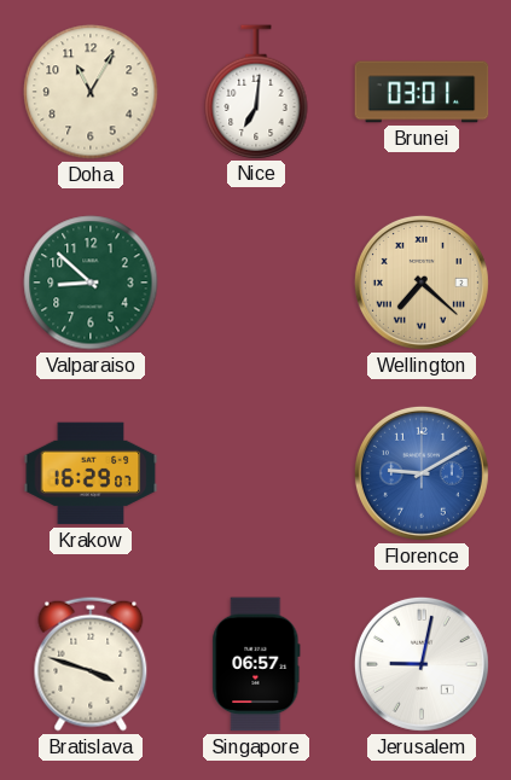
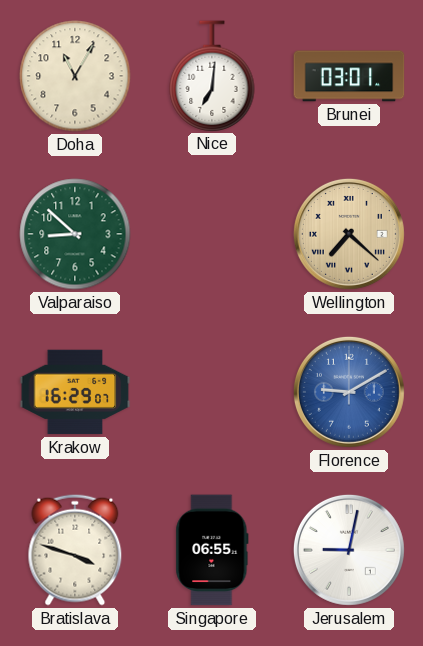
Singapore: 06:57 -> 06:55
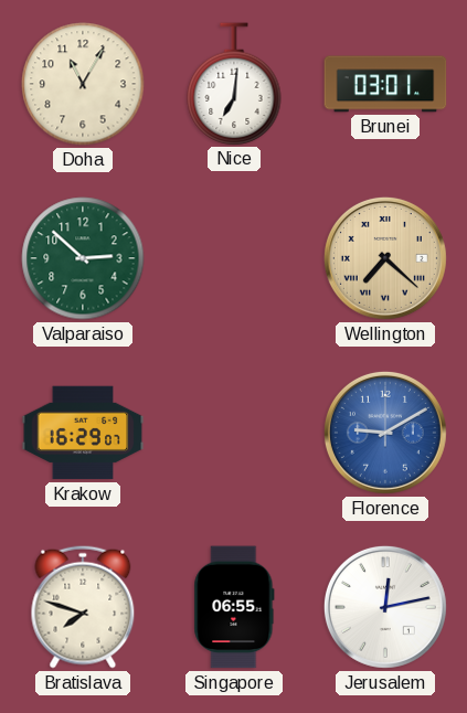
Valparaiso: 8:52 -> 2:52
Bratislava: 3:48 -> 7:48
Jerusalem: 9:02 -> 12:13
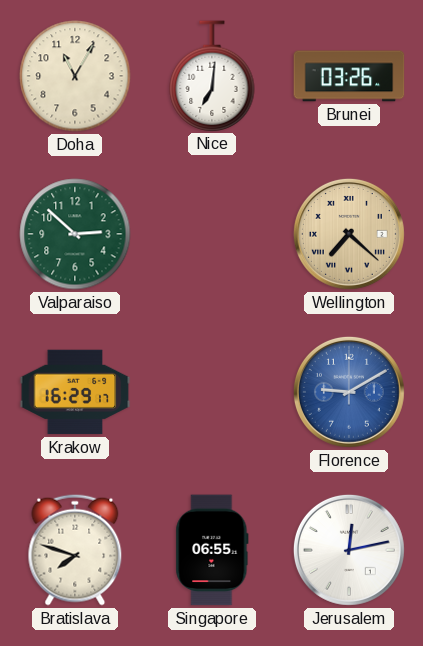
Brunei: 03:01 -> 03:26
Krakow: 16:29:07 -> 16:29:17
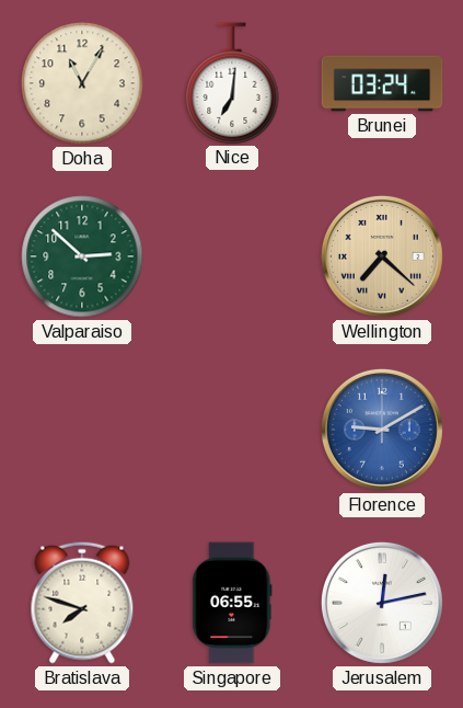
Brunei: 03:26 -> 03:24
Krakow: 16:29 -> none
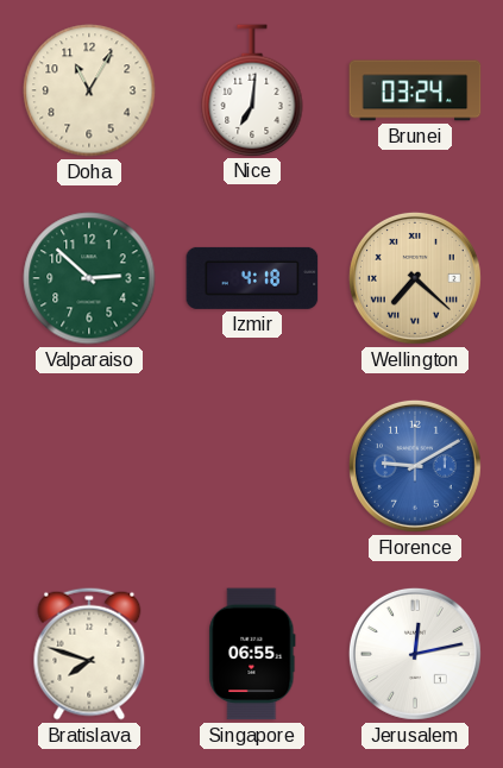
Izmir: none -> 4:18
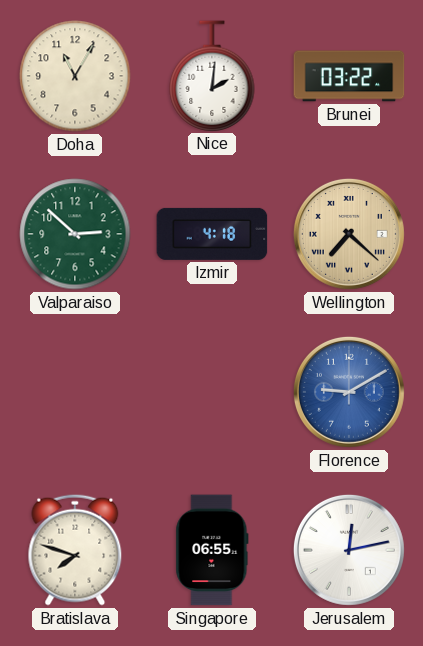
Nice: 7:01 -> 2:01
Brunei: 03:24 -> 03:22
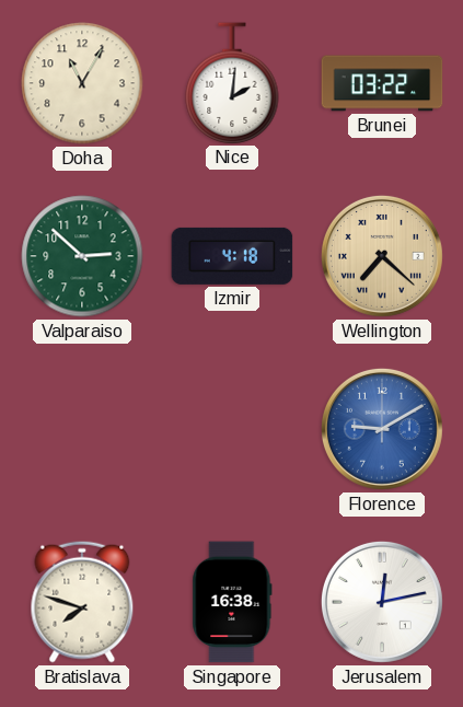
Singapore: 06:55 -> 16:38
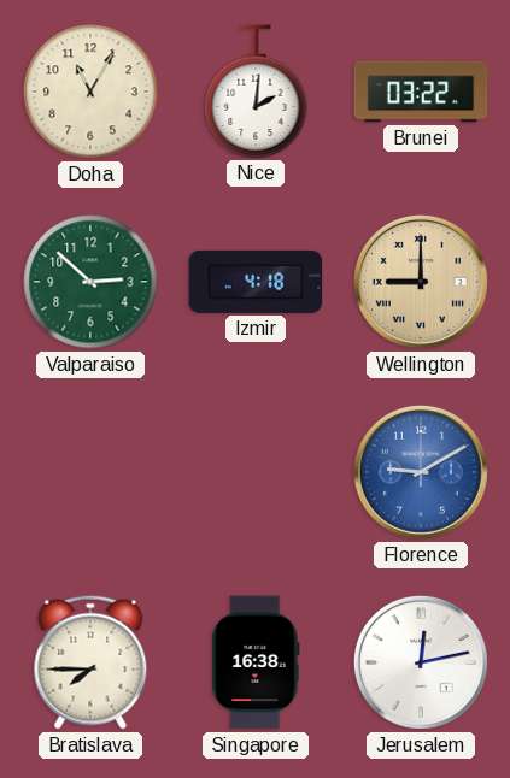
Wellington: 7:22 -> 9:00
Bratislava: 7:48 -> 7:45
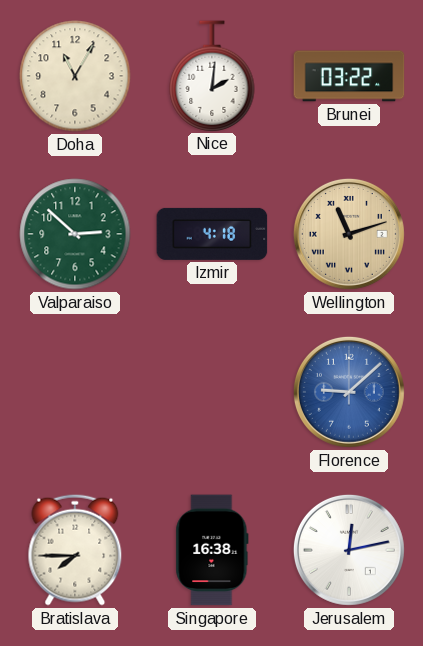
Wellington: 9:00 -> 11:12
Florence: 9:10 -> 9:08
